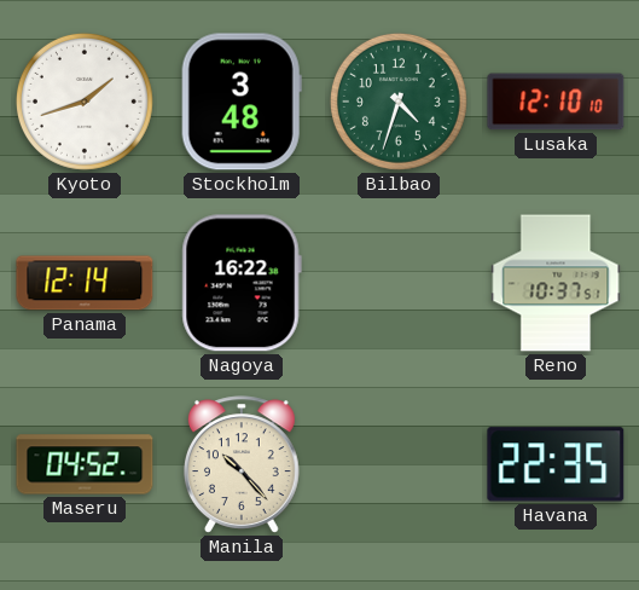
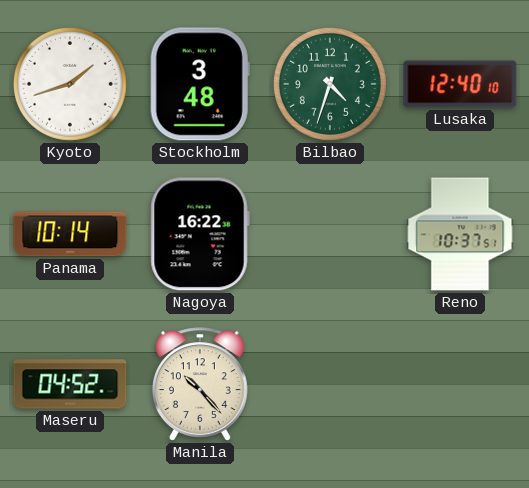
Lusaka: 12:10 -> 12:40
Panama: 12:14 -> 10:14
Havana: 22:35 -> none
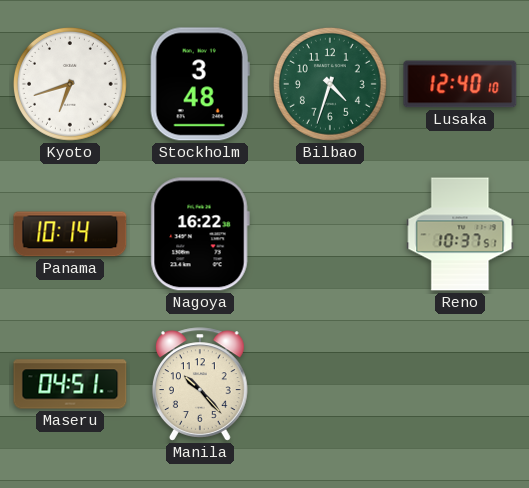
Kyoto: 1:42 -> 6:42
Maseru: 04:52 -> 04:51
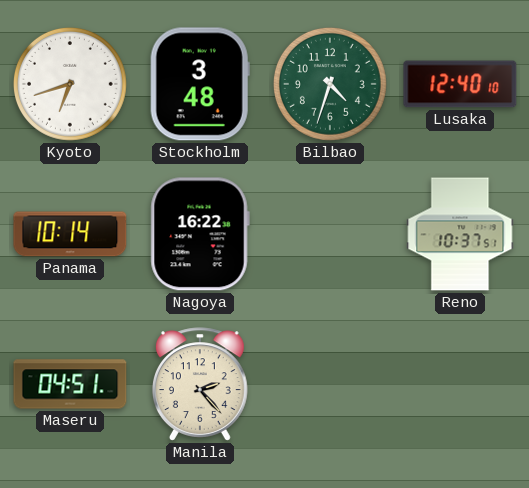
Manila: 10:23 -> 2:23
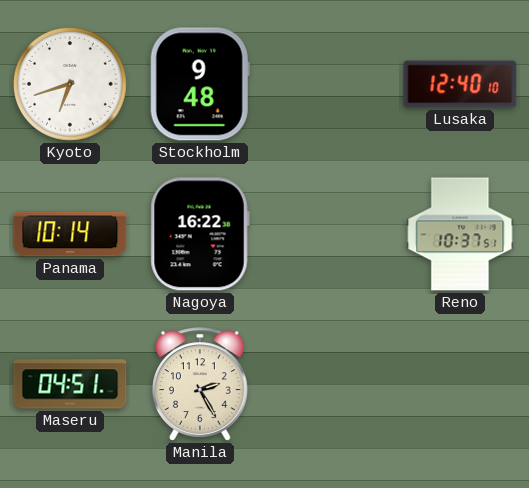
Stockholm: 3:48 -> 9:48
Bilbao: 4:33 -> none
Manila: 2:23 -> 2:25
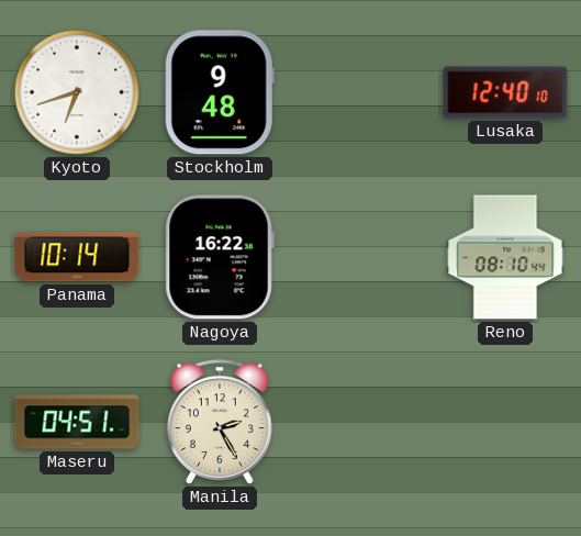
Reno: 10:37 -> 08:10
